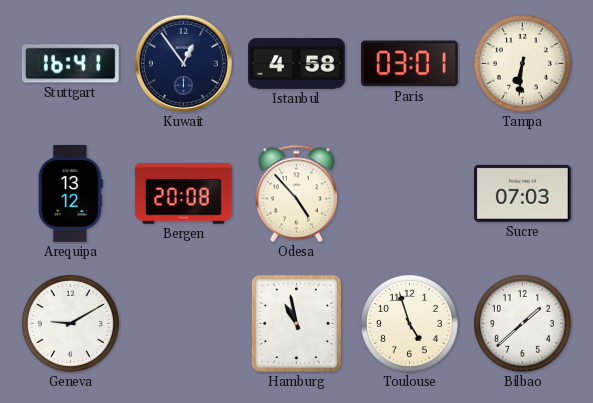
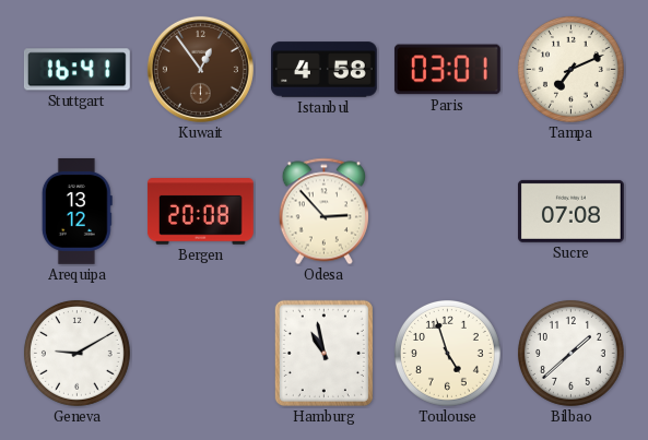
Kuwait dial: navy -> brown
Tampa: 6:31 -> 7:11
Odesa: 4:53 -> 2:53
Sucre: 07:03 -> 07:08
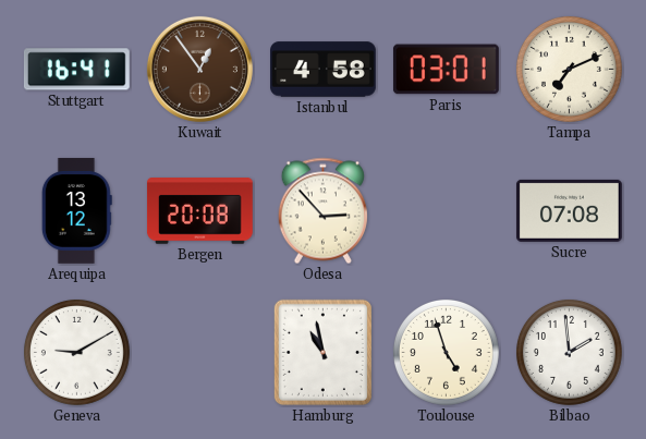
Bilbao: 1:38 -> 1:59
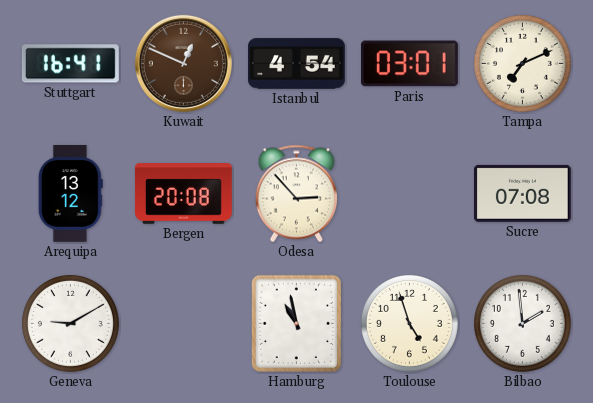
Kuwait: 12:54 -> 12:49
Istanbul: 4:58 -> 4:54
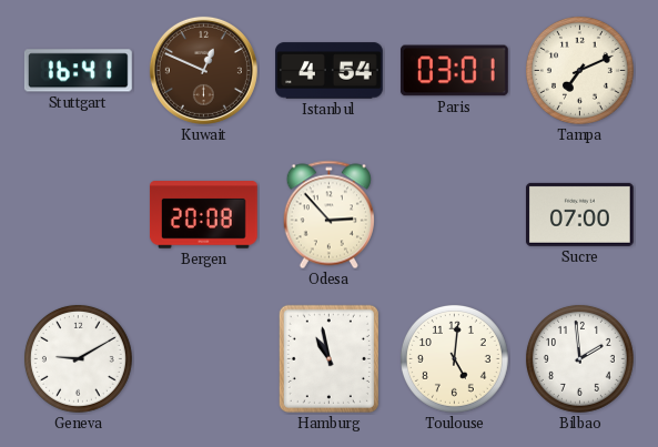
Arequipa: 13:12 -> none
Sucre: 07:08 -> 07:00
Toulouse: 4:57 -> 5:01
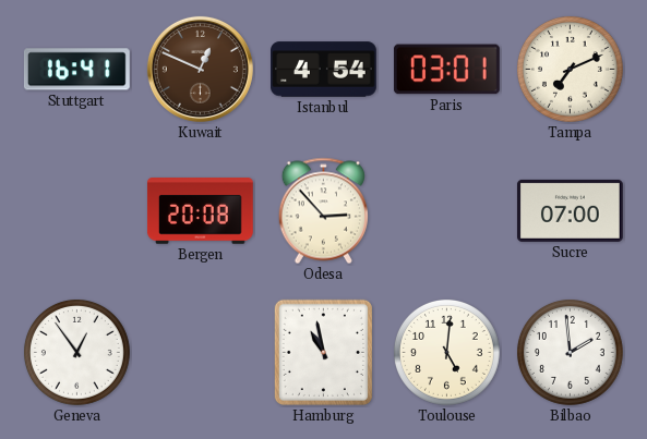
Geneva: 9:10 -> 12:54
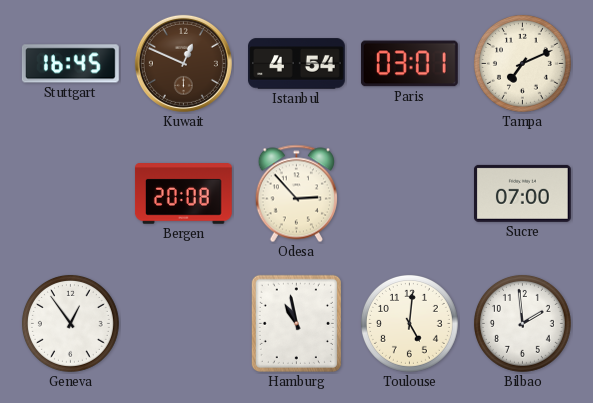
Stuttgart: 16:41 -> 16:45
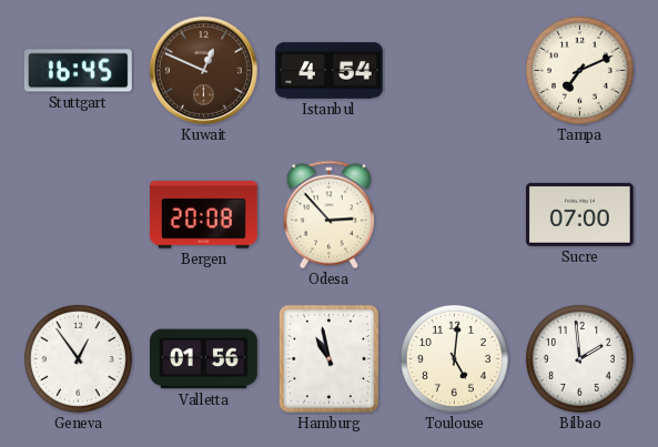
Paris: 03:01 -> none
Valletta: none -> 01:56
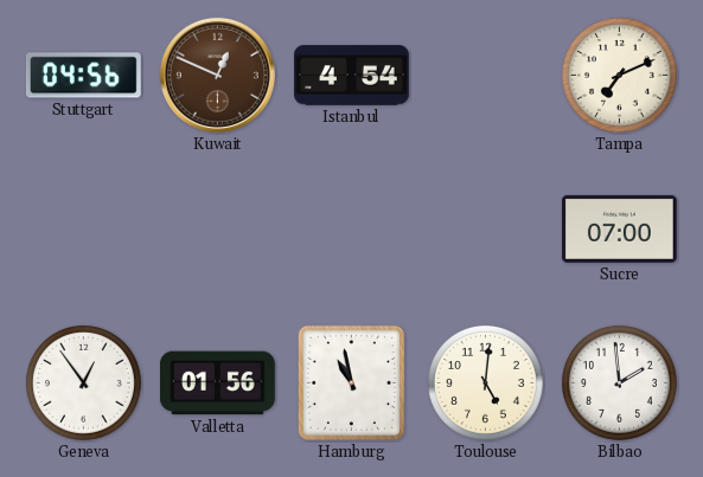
Stuttgart: 16:45 -> 04:56
Bergen: 20:08 -> none
Odesa: 2:53 -> none
